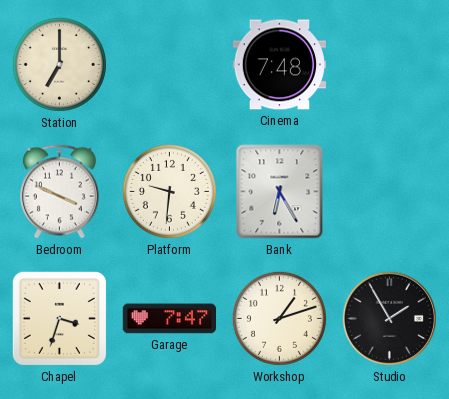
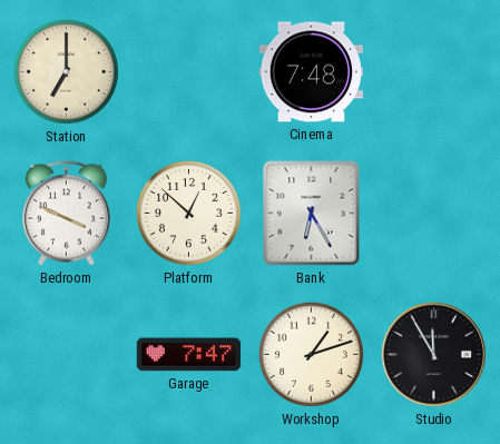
Platform: 9:31 -> 12:52
Chapel: 3:33 -> none
Studio: 1:55 -> 11:55
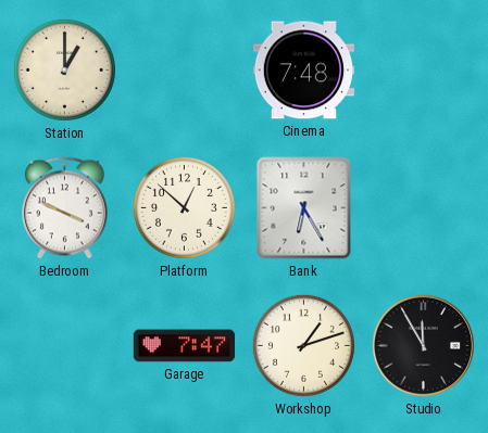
Station: 7:00 -> 1:00
